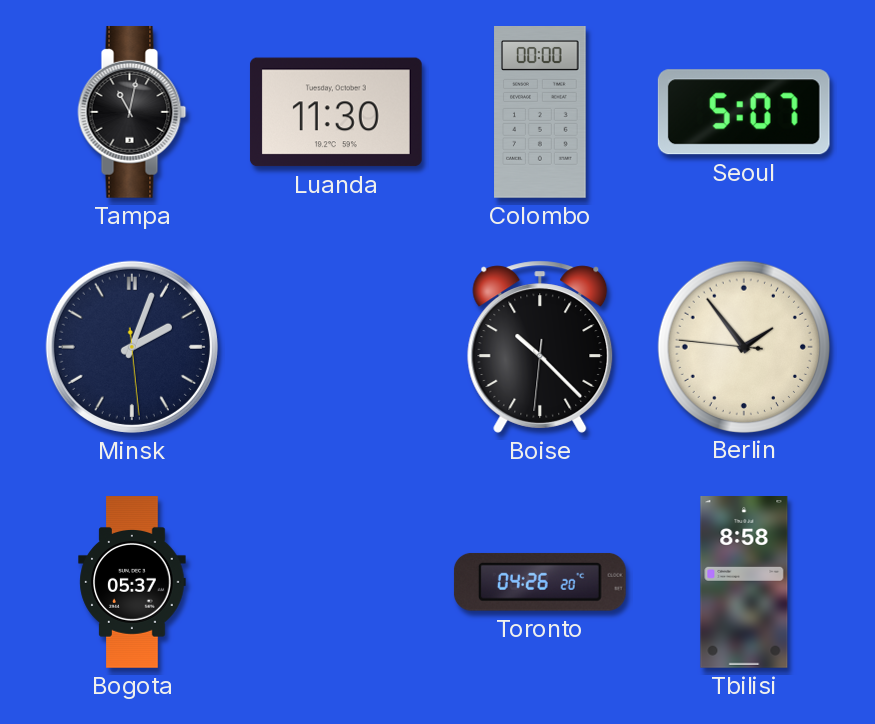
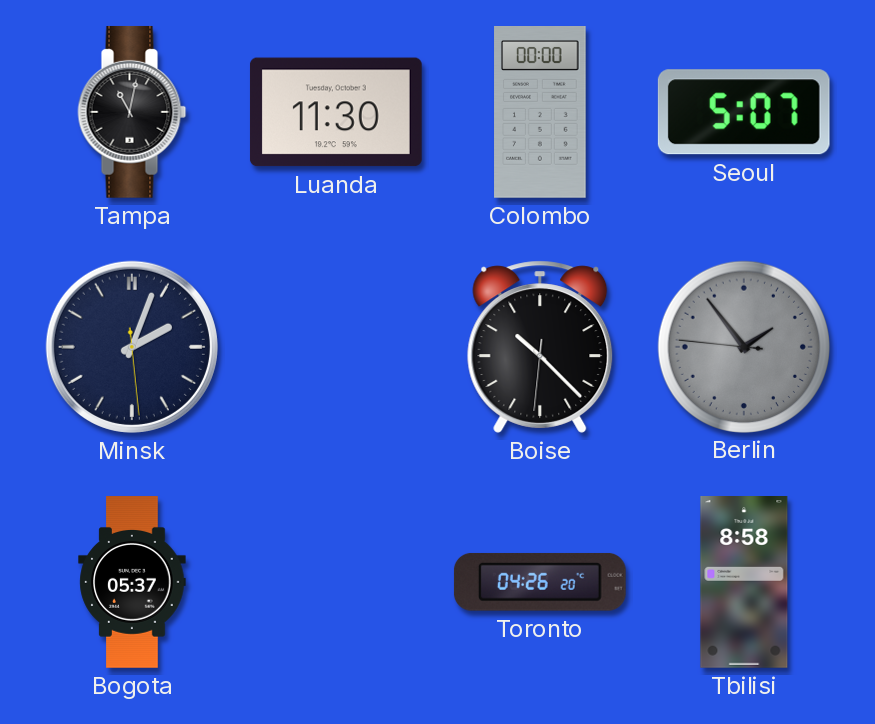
Berlin dial: cream -> grey
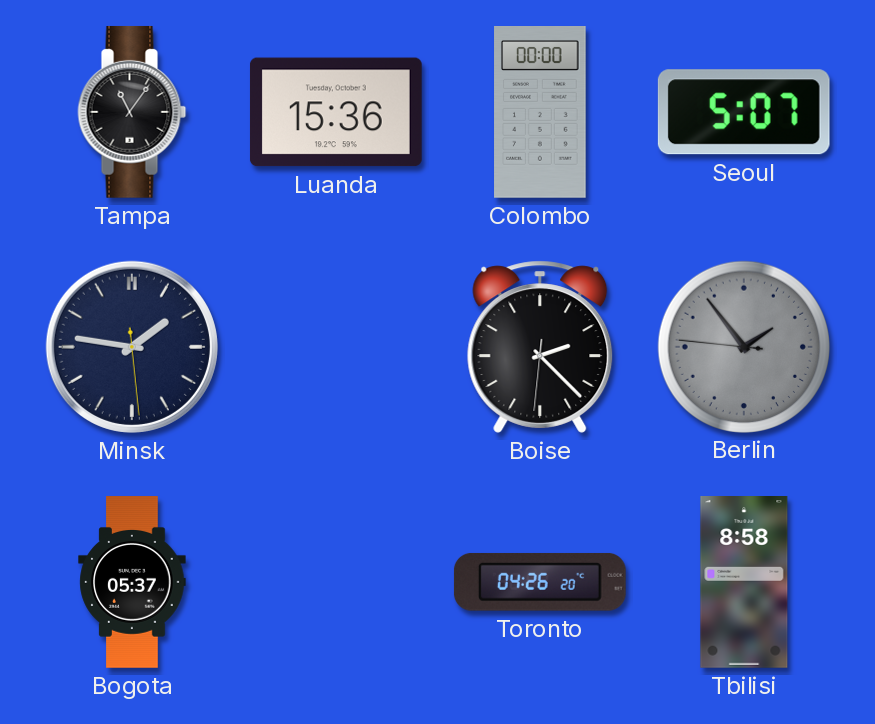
Tampa: 11:02 -> 11:06
Luanda: 11:30 -> 15:36
Minsk: 2:03 -> 1:46
Boise: 10:22 -> 2:22
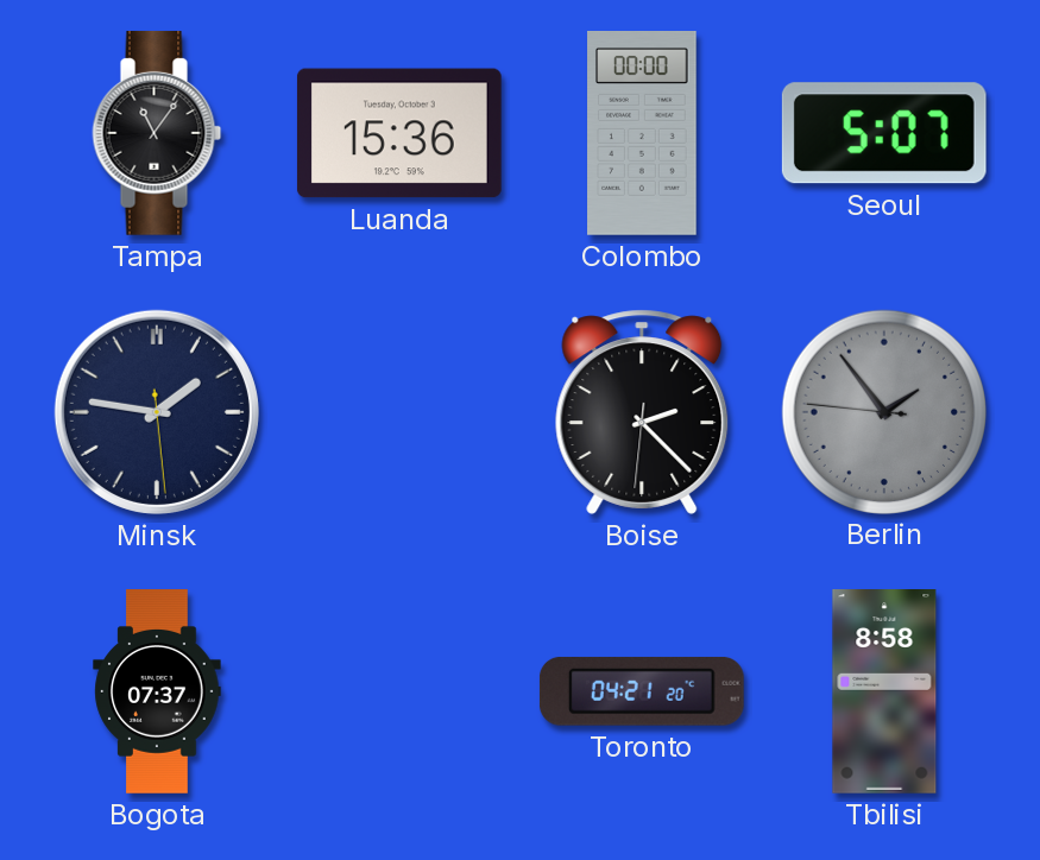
Bogota: 05:37 -> 07:37
Toronto: 04:26 -> 04:21
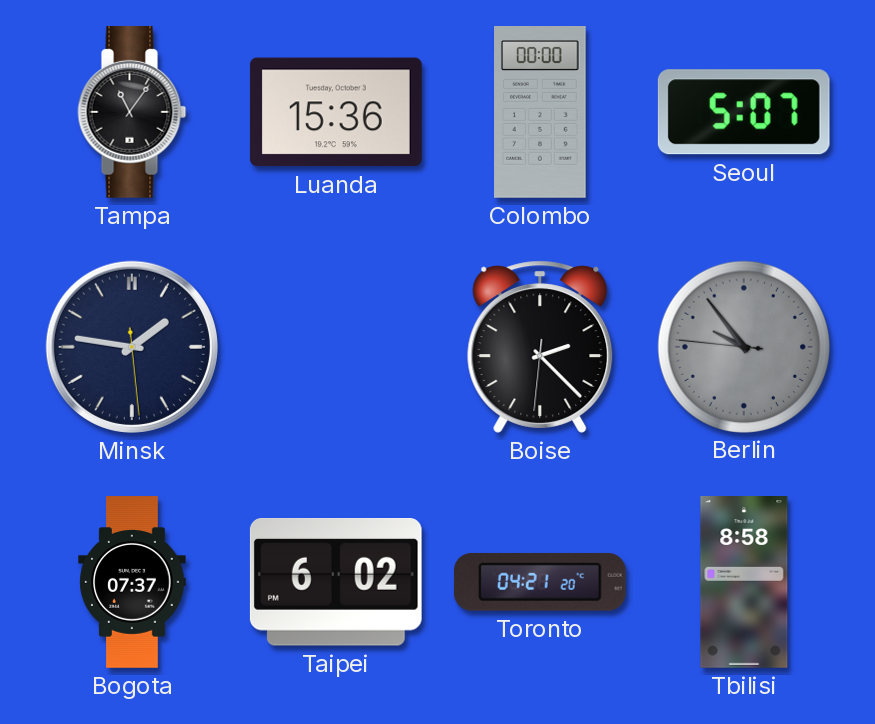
Berlin: 1:53 -> 9:53
Taipei: none -> 6:02
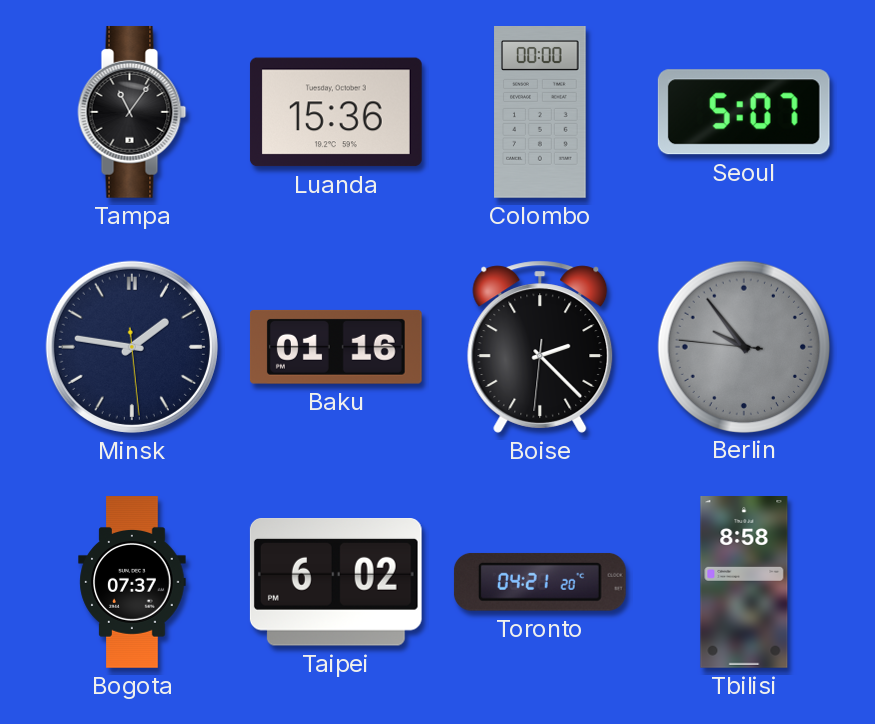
Baku: none -> 01:16
